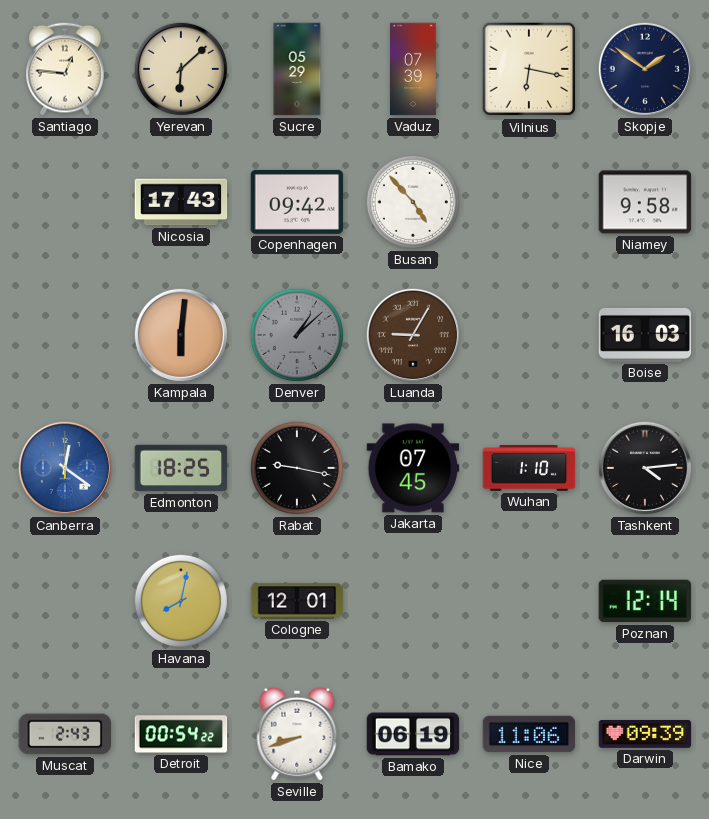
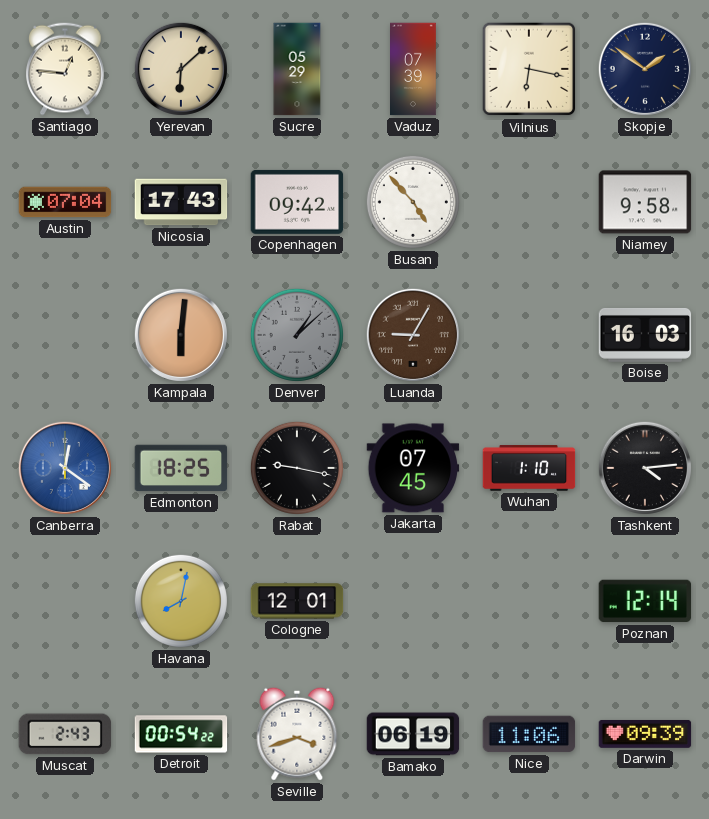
Austin: none -> 07:04
Seville: 8:42 -> 3:42
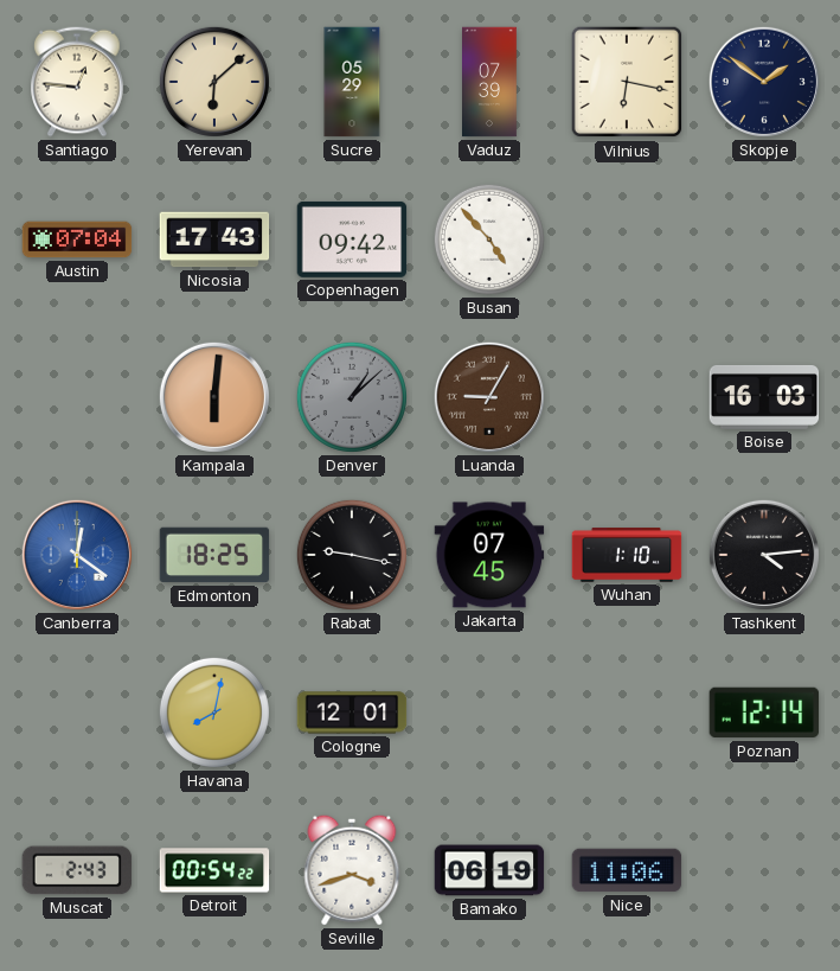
Niamey: 9:58 -> none
Darwin: 09:39 -> none
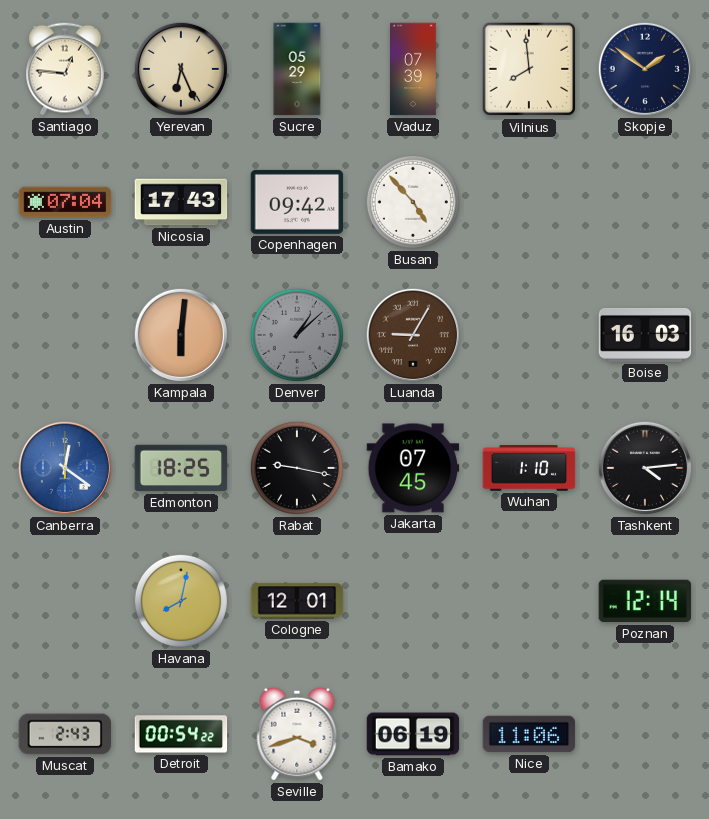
Yerevan: 6:08 -> 6:26
Vilnius: 6:17 -> 7:59
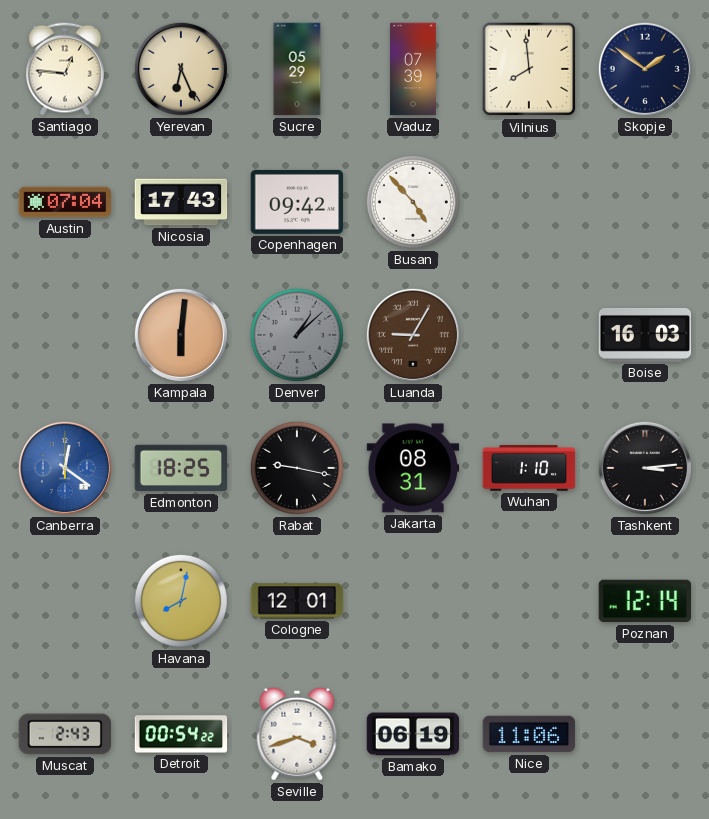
Jakarta: 07:45 -> 08:31
Tashkent: 4:14 -> 3:14
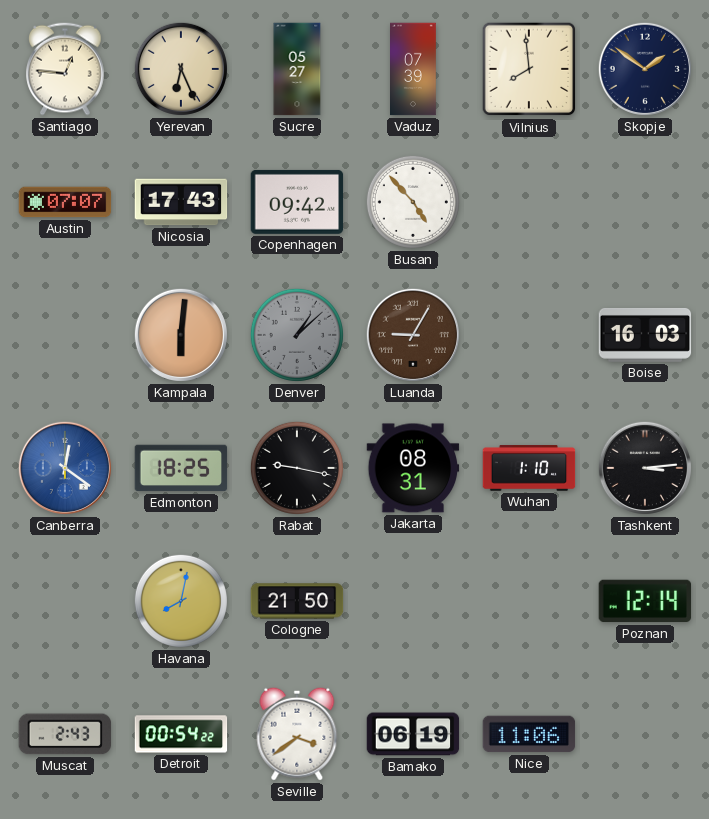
Sucre: 05:29 -> 05:27
Austin: 07:04 -> 07:07
Cologne: 12:01 -> 21:50
Seville: 3:42 -> 3:39
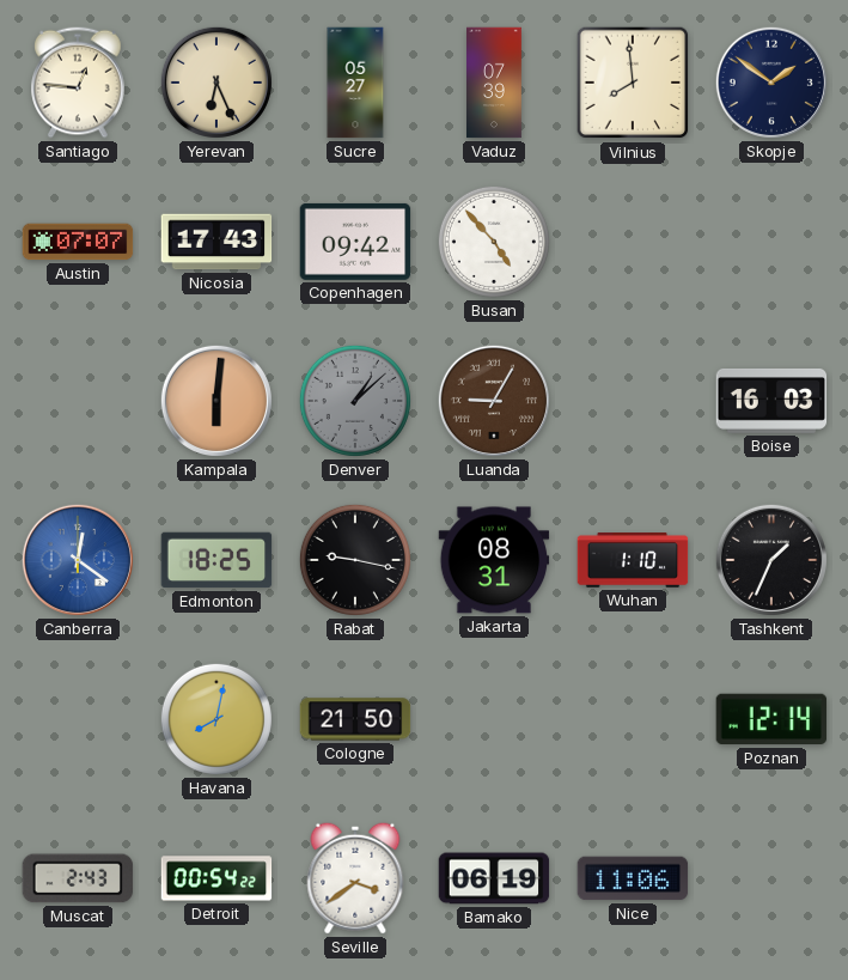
Tashkent: 3:14 -> 1:34
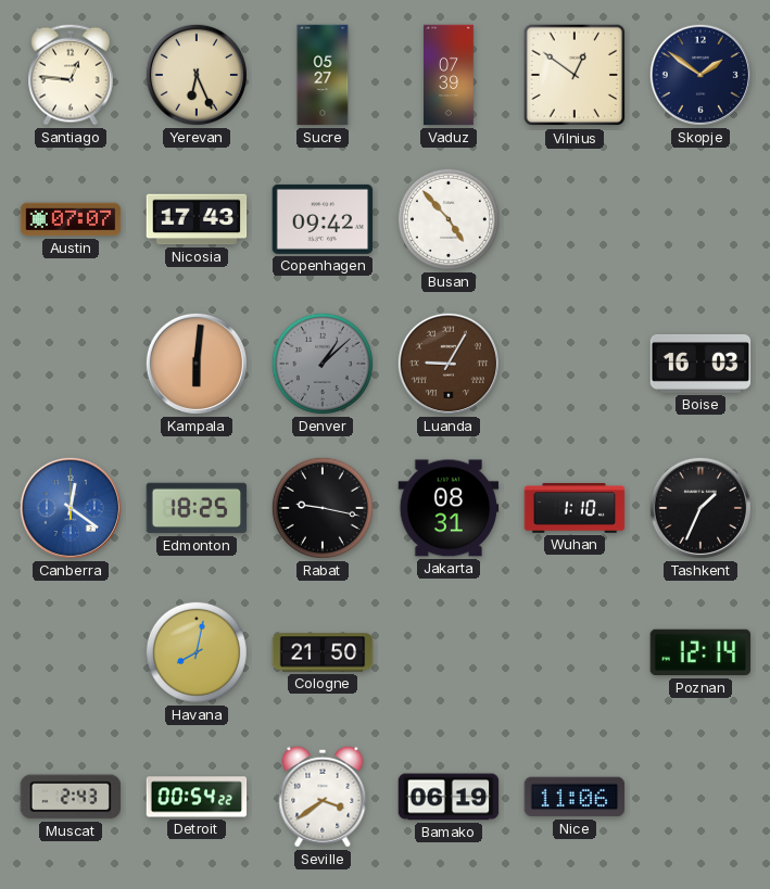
Vilnius: 7:59 -> 12:51
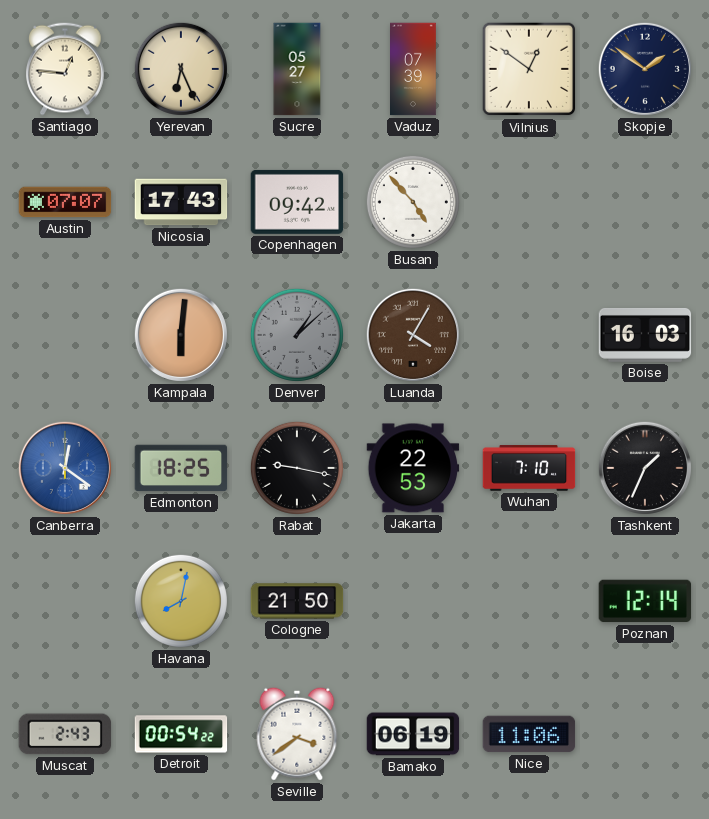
Luanda: 9:05 -> 4:05
Jakarta: 08:31 -> 22:53
Wuhan: 1:10 -> 7:10
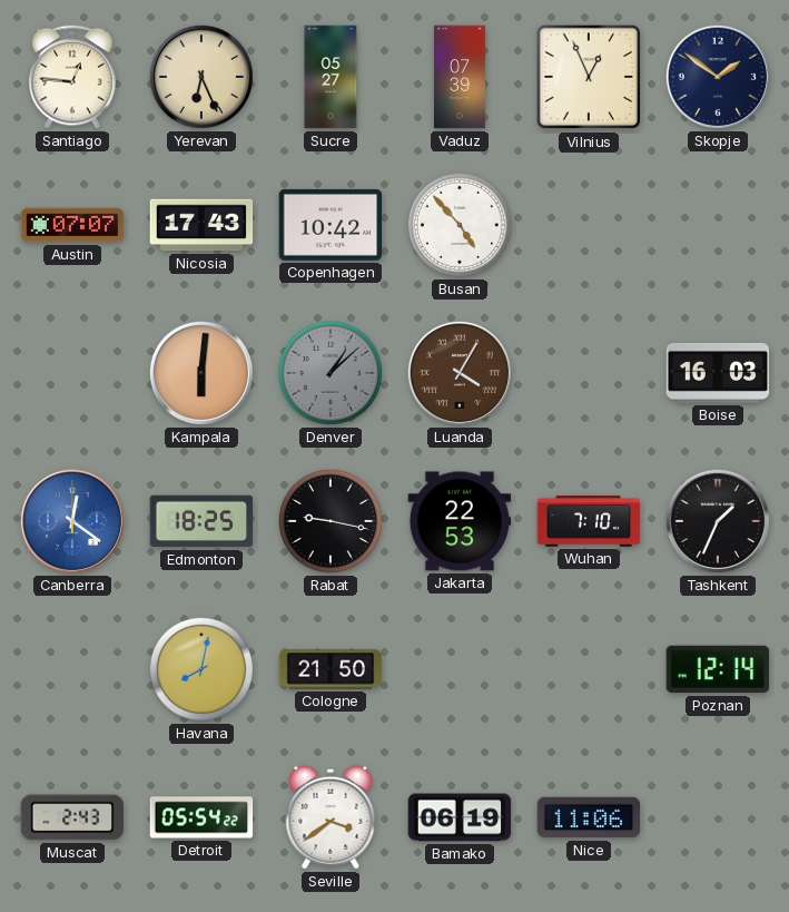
Vilnius: 12:51 -> 12:56
Copenhagen: 09:42 -> 10:42
Detroit: 00:54 -> 05:54
